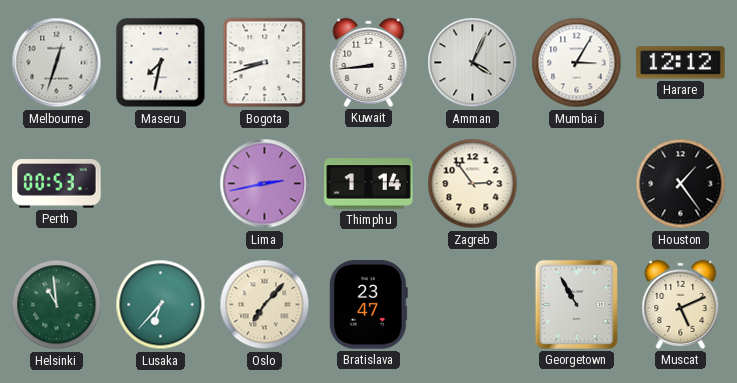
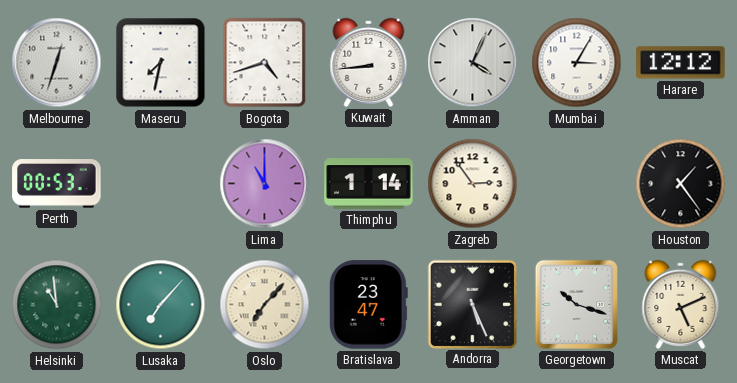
Bogota: 8:42 -> 4:42
Lima: 2:43 -> 11:00
Lusaka: 6:37 -> 7:07
Andorra: none -> 5:26
Georgetown: 10:55 -> 10:18
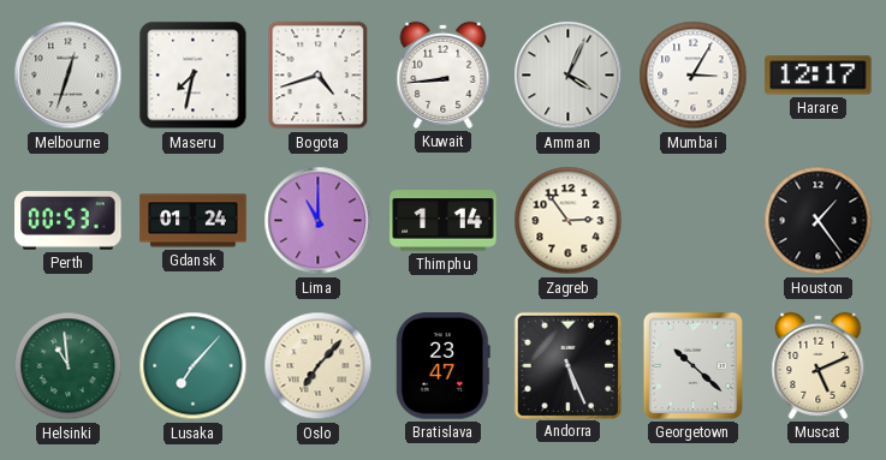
Harare: 12:12 -> 12:17
Gdansk: none -> 01:24
Georgetown: 10:18 -> 10:22
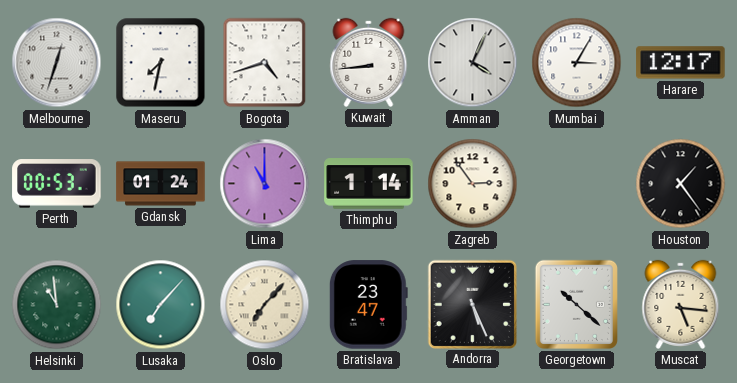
Muscat: 5:11 -> 5:16
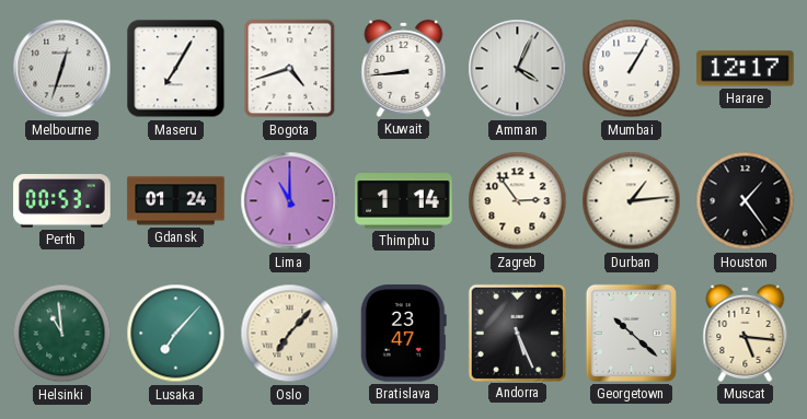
Maseru: 7:32 -> 7:05
Mumbai: 3:05 -> 1:05
Durban: none -> 1:14
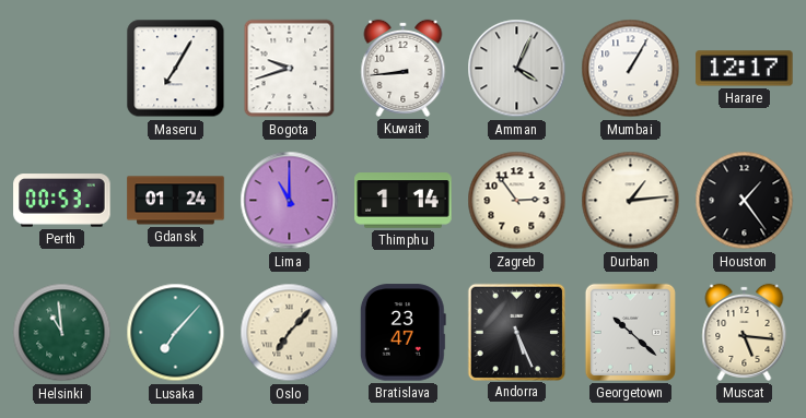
Melbourne: 12:33 -> none
Bogota: 4:42 -> 9:42
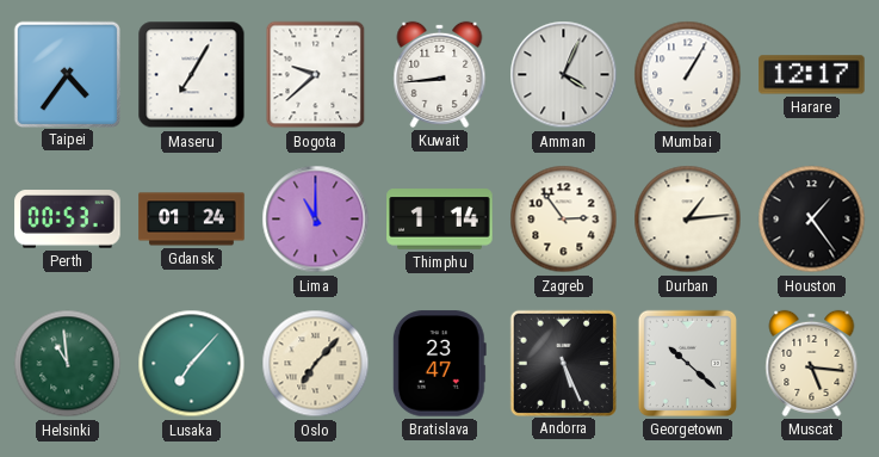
Taipei: none -> 4:36
Bogota: 9:42 -> 9:38
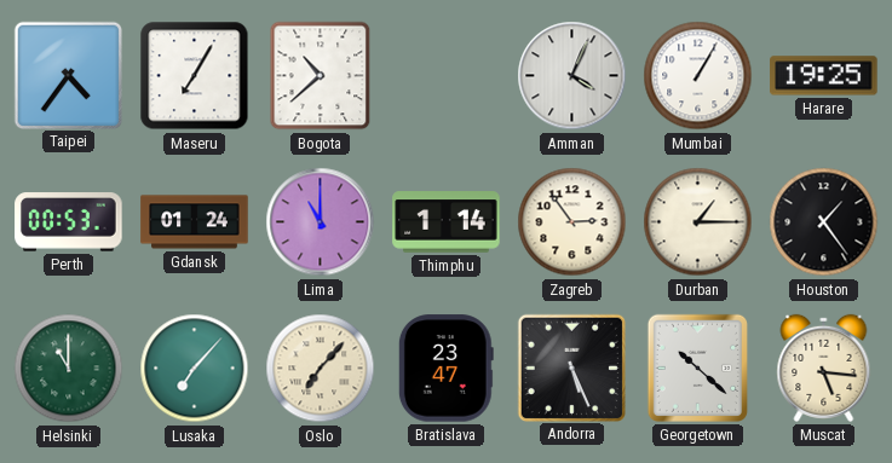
Bogota: 9:38 -> 10:38
Kuwait: 8:44 -> none
Harare: 12:17 -> 19:25
Durban: 1:14 -> 1:15
Helsinki: 10:59 -> 11:00
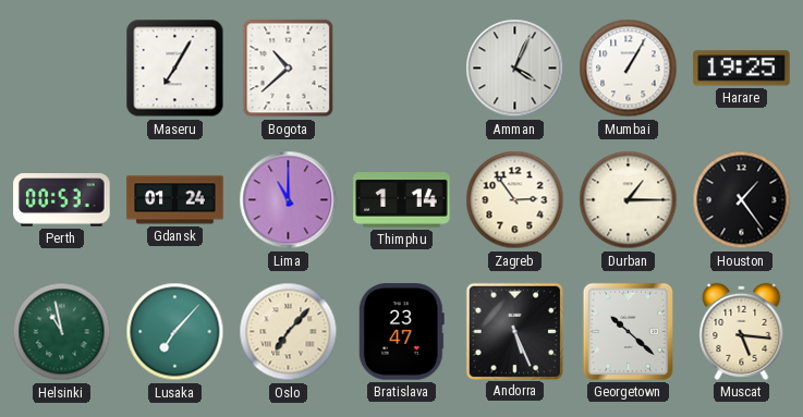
Taipei: 4:36 -> none
Helsinki: 11:00 -> 10:58
